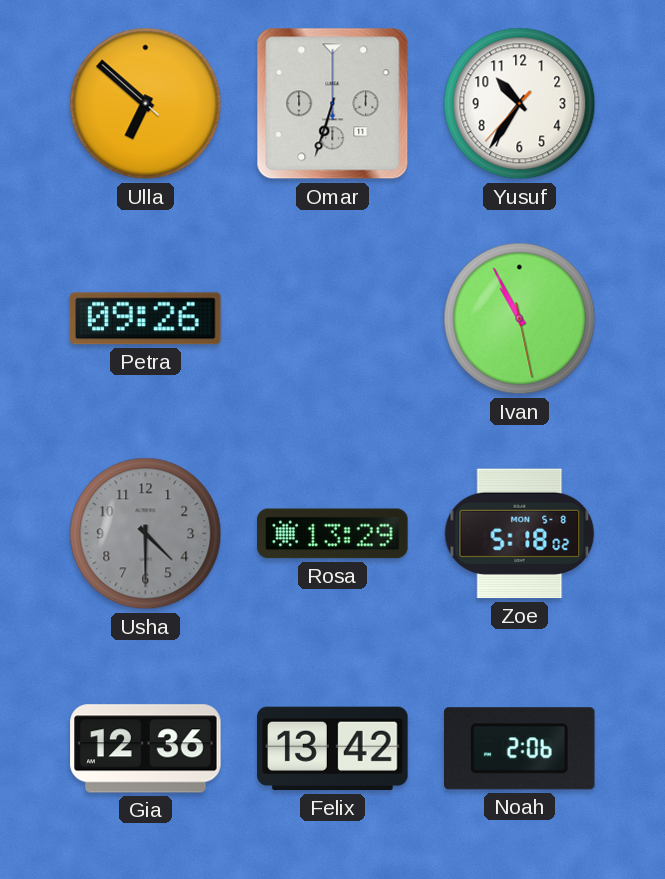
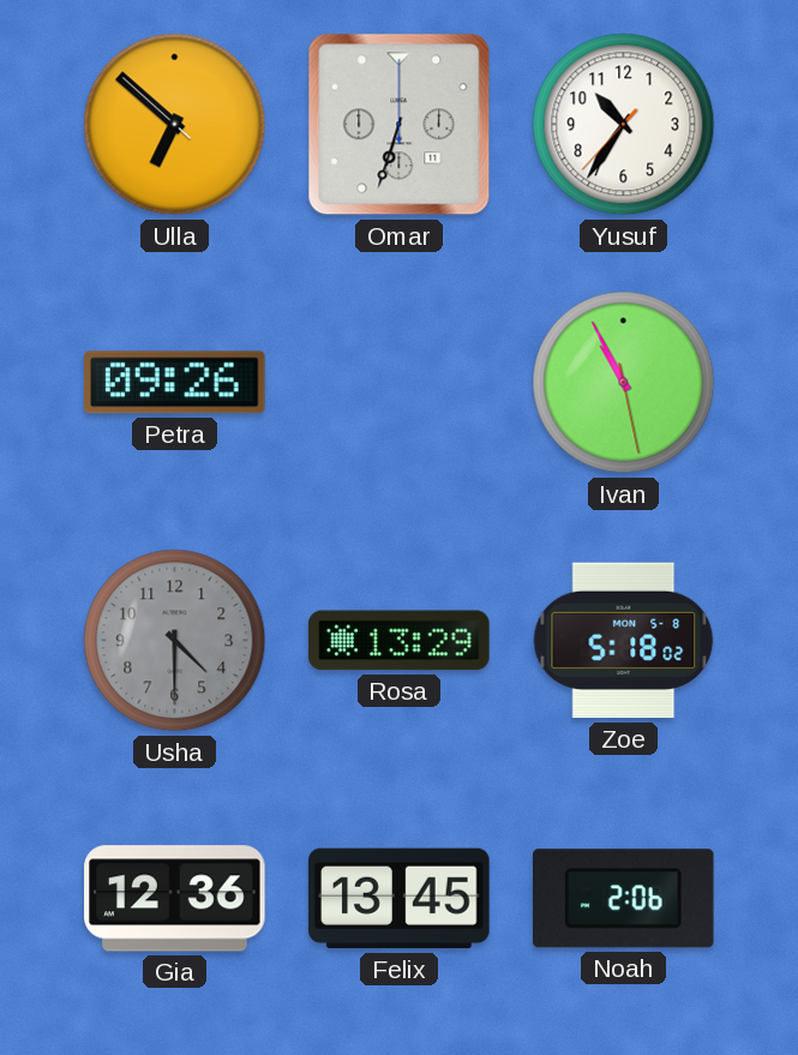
Felix: 13:42 -> 13:45
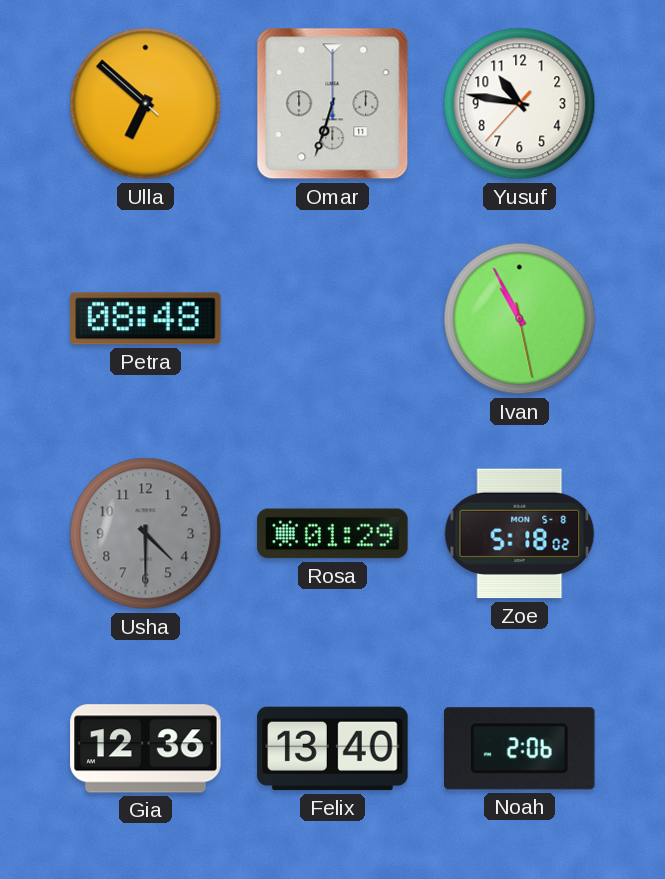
Yusuf: 10:35 -> 10:46
Petra: 09:26 -> 08:48
Rosa: 13:29 -> 01:29
Felix: 13:45 -> 13:40
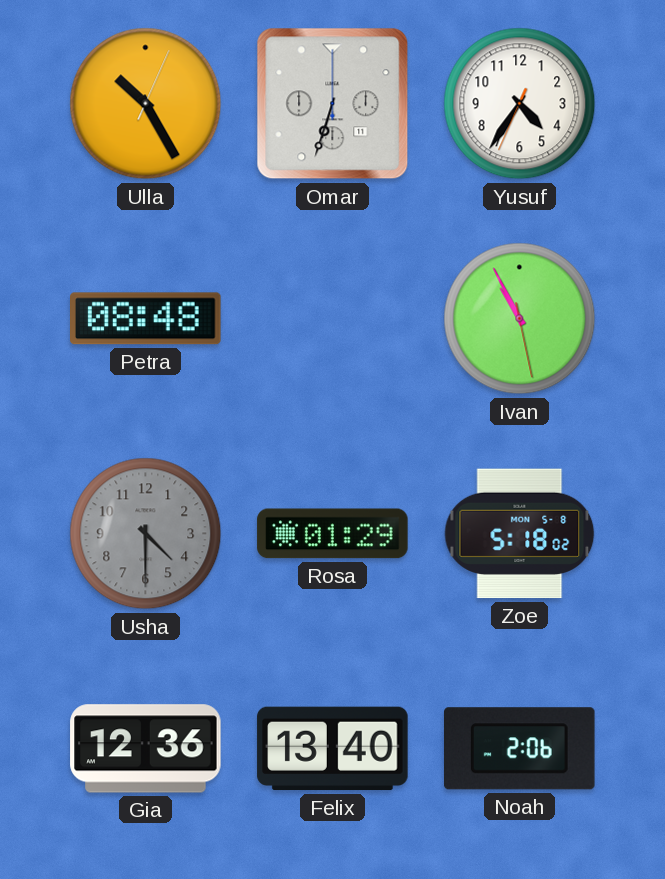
Ulla: 6:51 -> 10:25
Yusuf: 10:46 -> 4:35
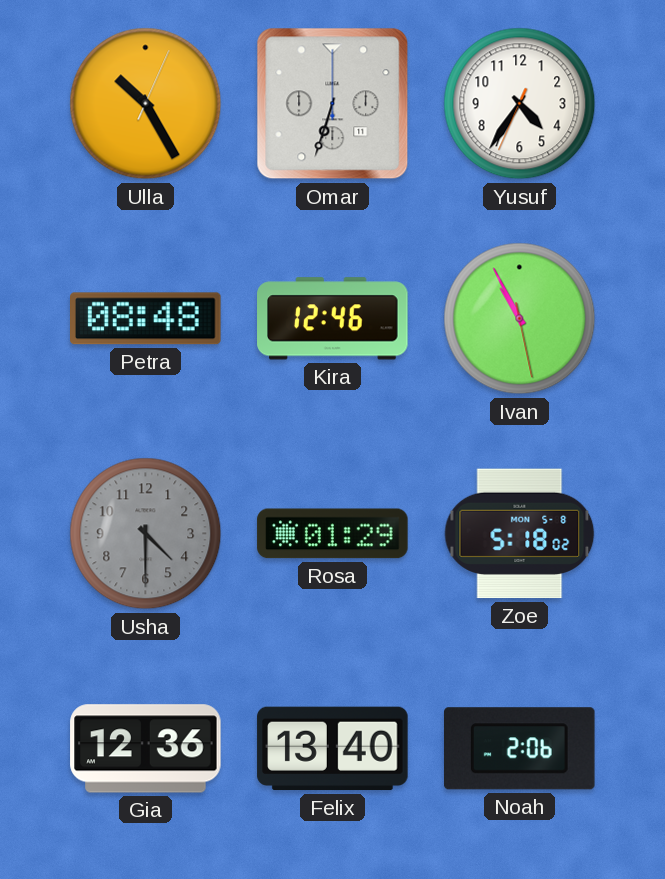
Kira: none -> 12:46
